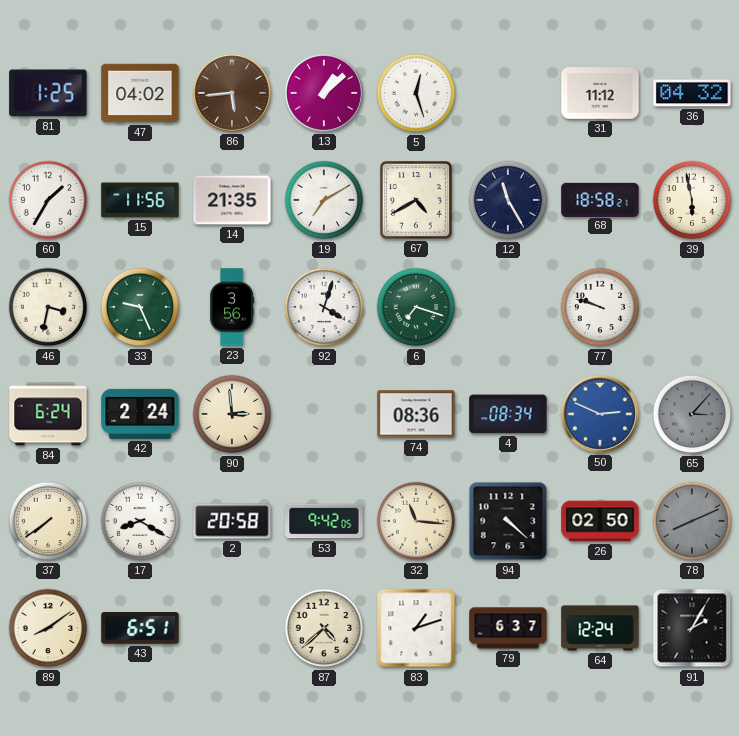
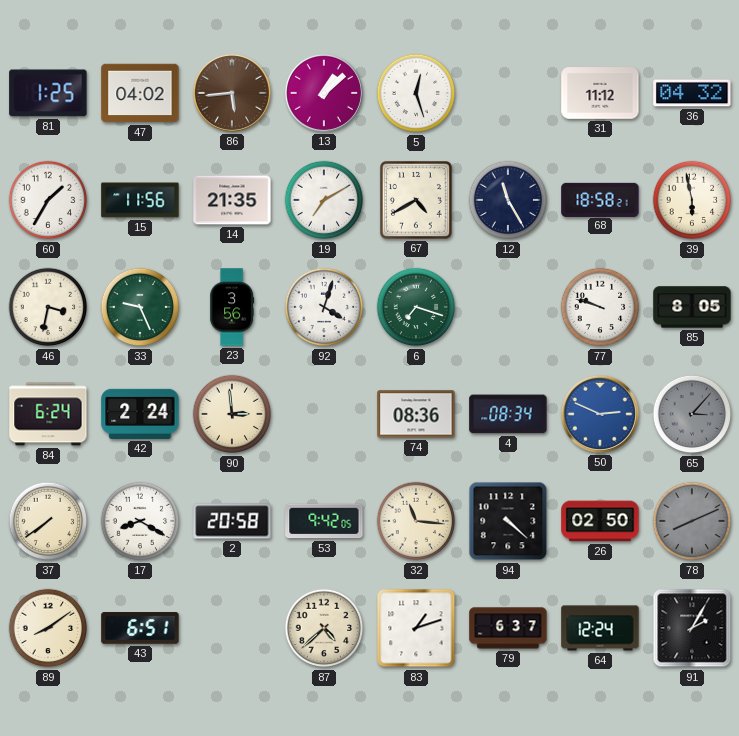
85: none -> 8:05
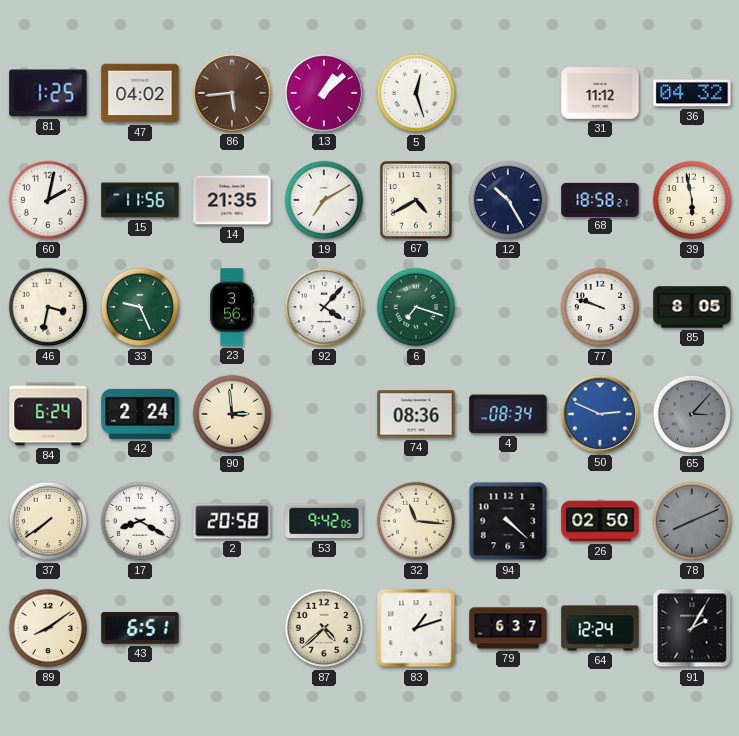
60: 1:35 -> 2:02
12: 11:25 -> 10:25
92: 4:03 -> 4:07
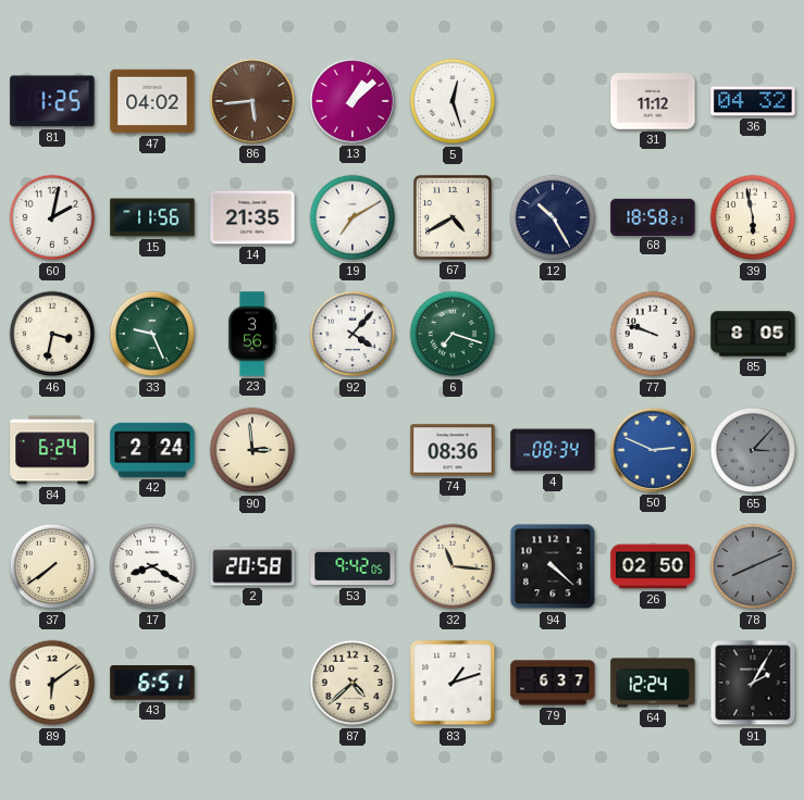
89: 8:09 -> 6:09
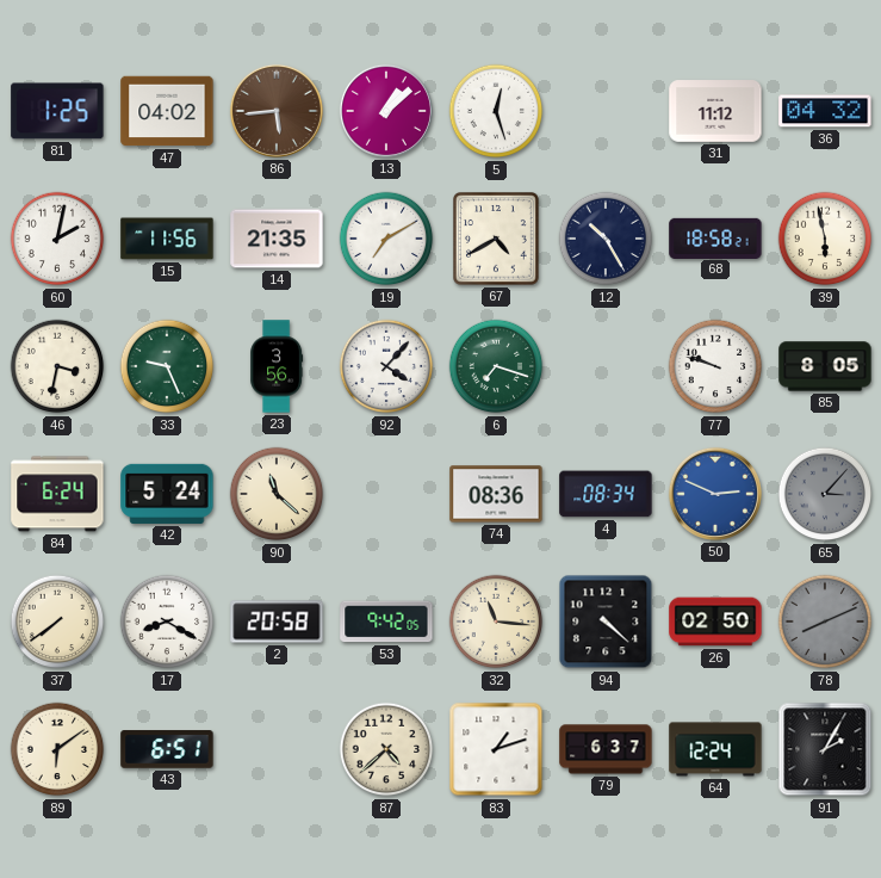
42: 2:24 -> 5:24
90: 2:59 -> 11:22
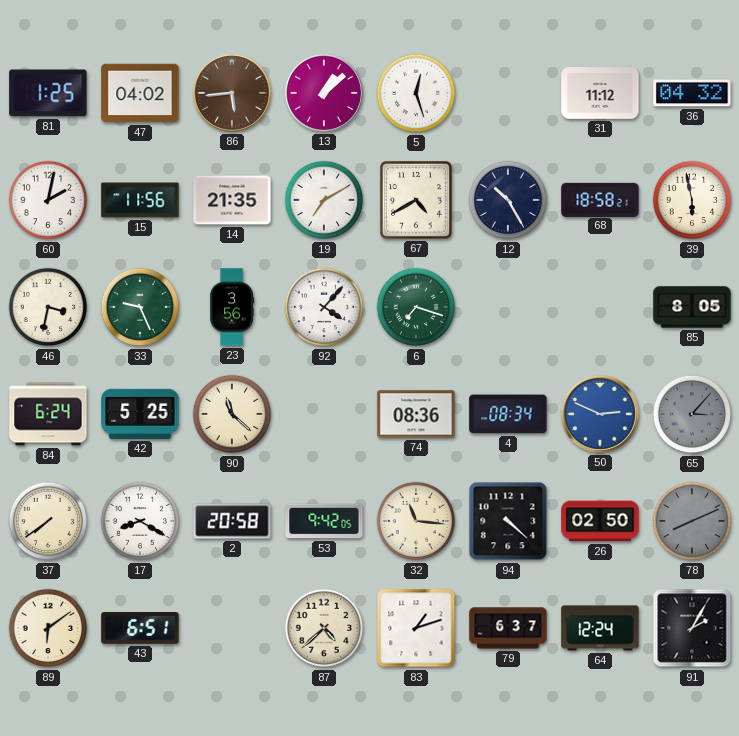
77: 9:48 -> none
42: 5:24 -> 5:25
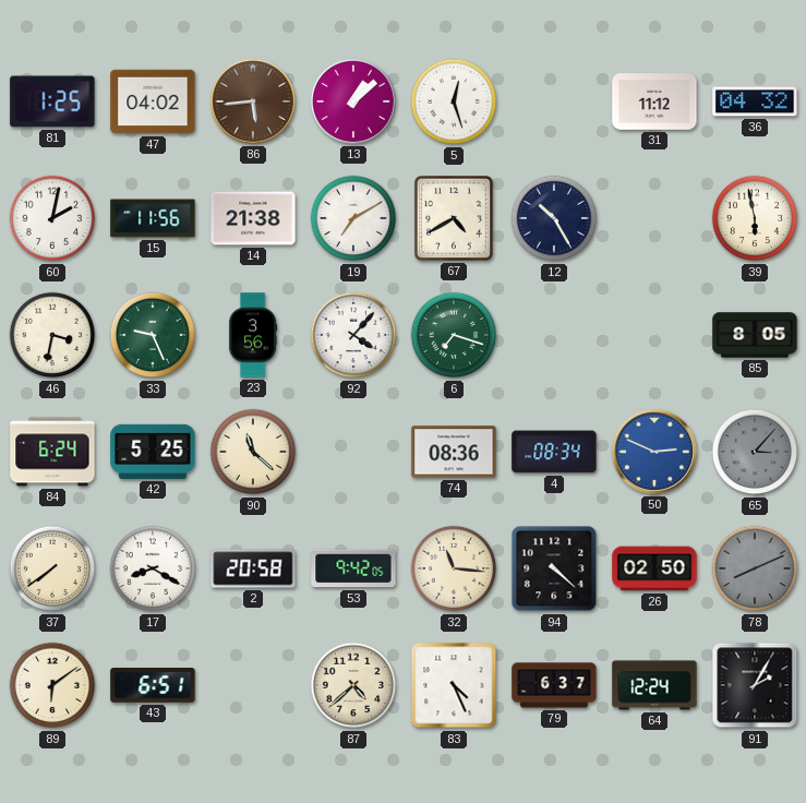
14: 21:35 -> 21:38
68: 18:58 -> none
83: 1:12 -> 4:26
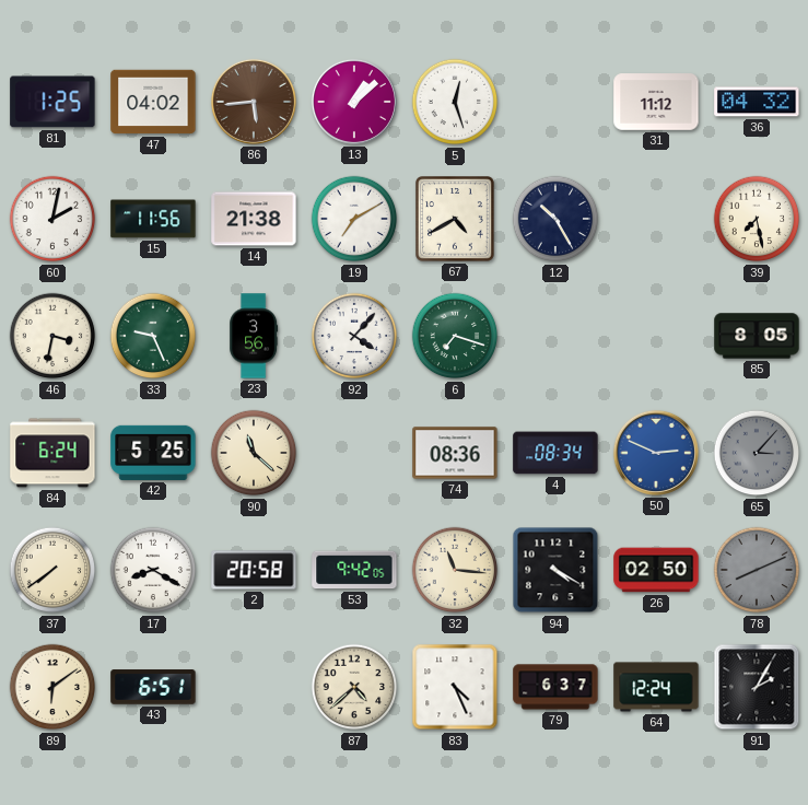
39: 5:58 -> 7:28
94: 4:22 -> 4:20
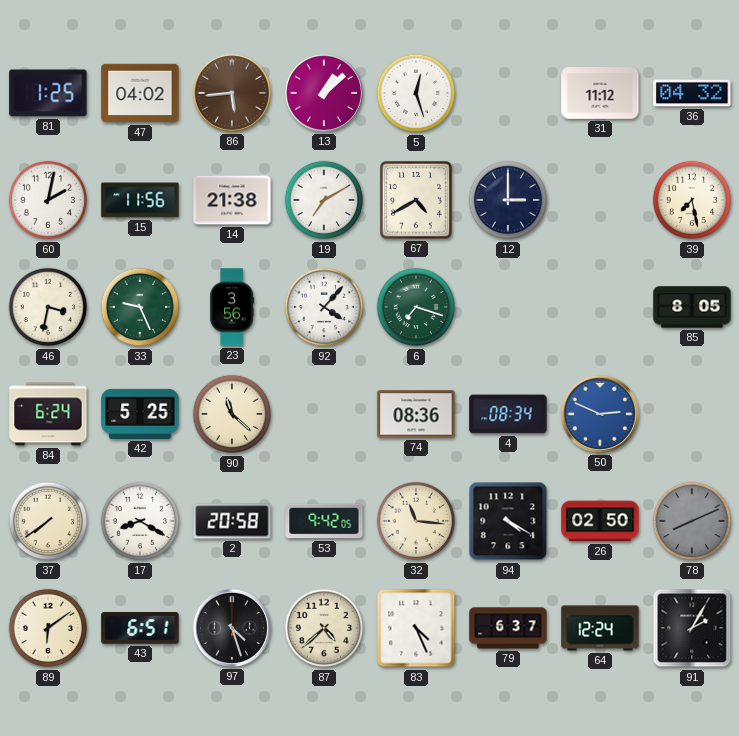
12: 10:25 -> 3:00
65: 3:07 -> none
97: none -> 4:27
